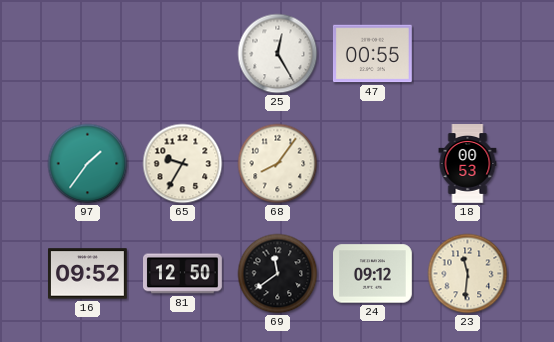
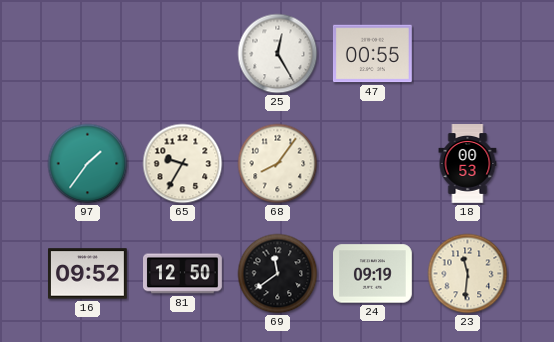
24: 09:12 -> 09:19
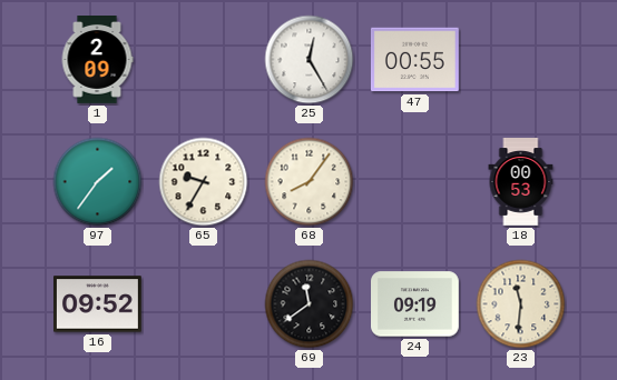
1: none -> 2:09
81: 12:50 -> none
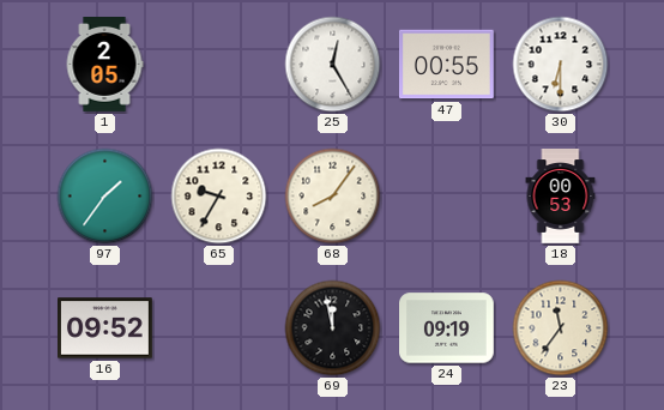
1: 2:09 -> 2:05
30: none -> 6:30
69: 11:39 -> 11:58
23: 11:31 -> 11:36
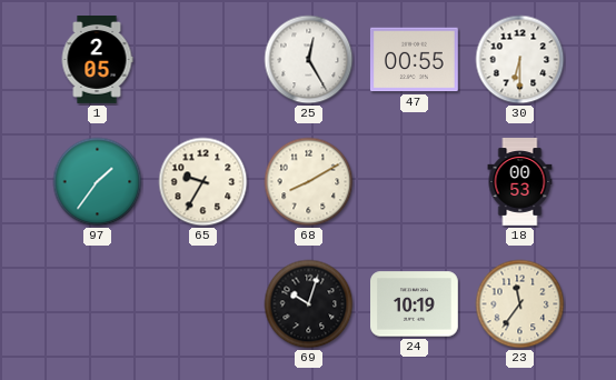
68: 8:06 -> 8:10
16: 09:52 -> none
69: 11:58 -> 10:03
24: 09:19 -> 10:19
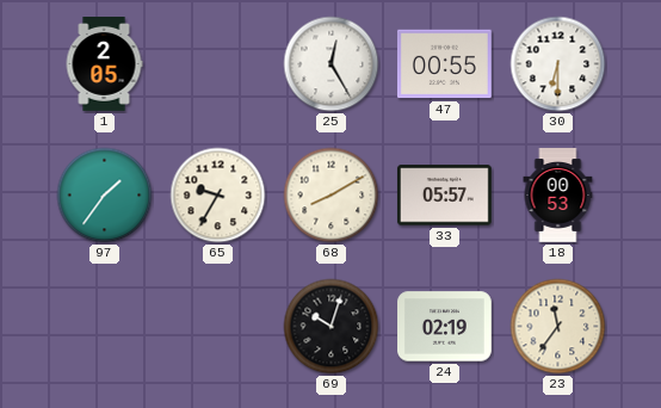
33: none -> 05:57
24: 10:19 -> 02:19
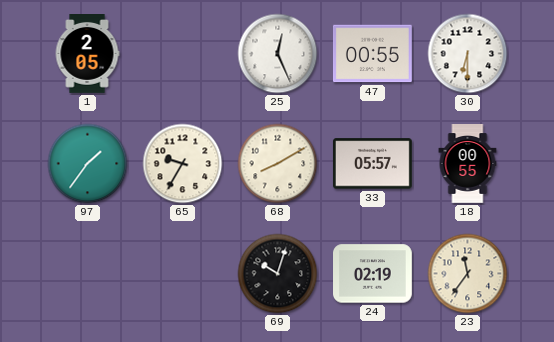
25: 12:25 -> 12:26
18: 00:53 -> 00:55
